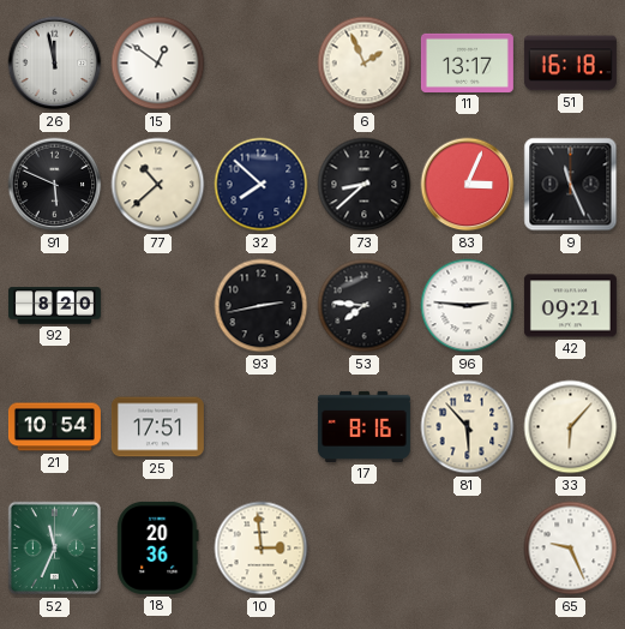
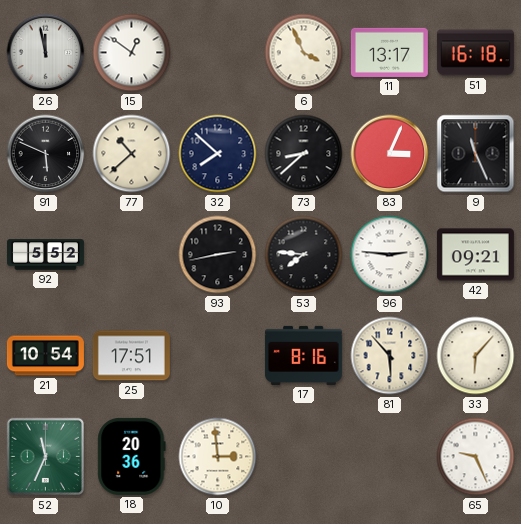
6: 1:56 -> 3:56
92: 8:20 -> 5:52
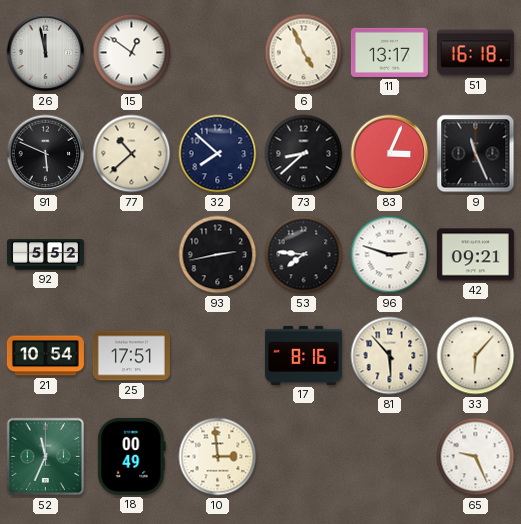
6: 3:56 -> 4:56
96: 2:46 -> 2:48
18: 20:36 -> 00:49
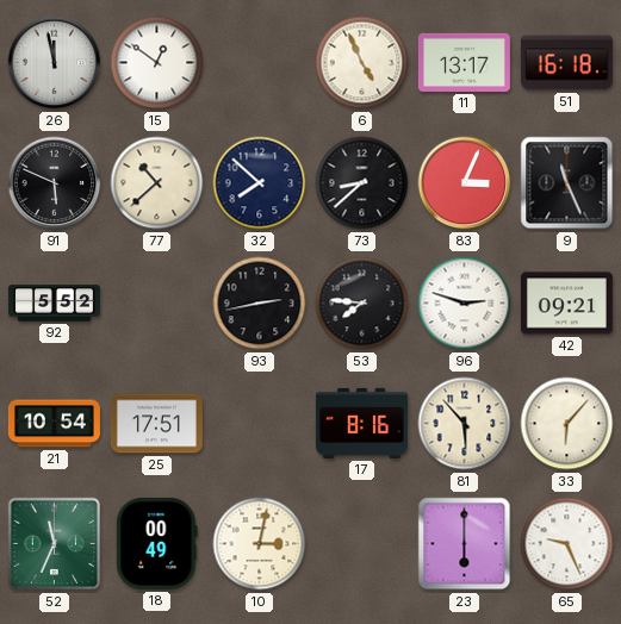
10: 2:59 -> 3:02
23: none -> 6:00
